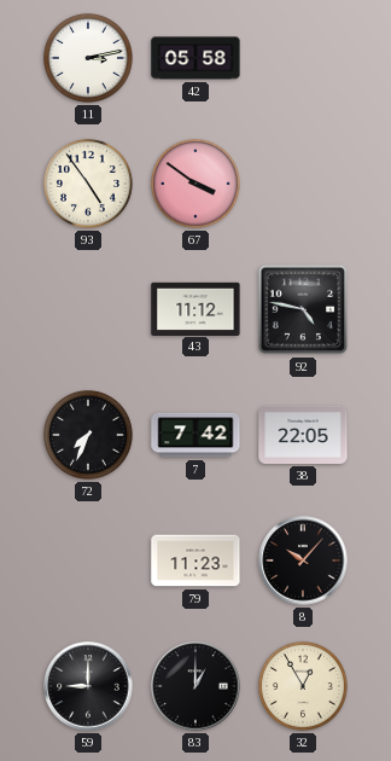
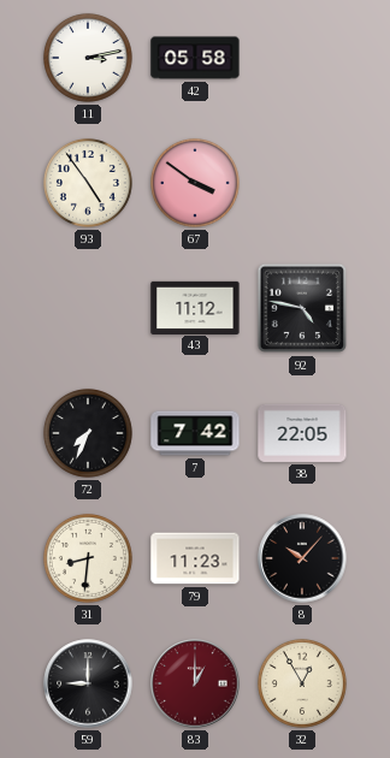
31: none -> 8:31
83 dial: black -> burgundy
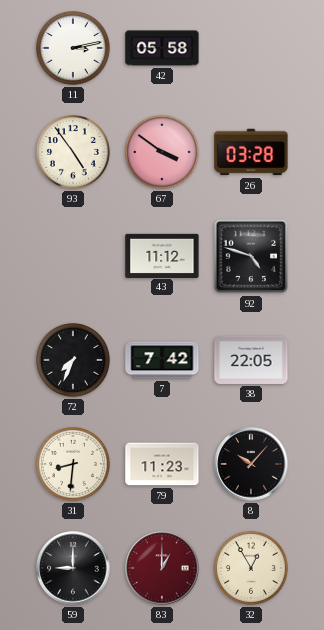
26: none -> 03:28
92: 4:47 -> 4:48
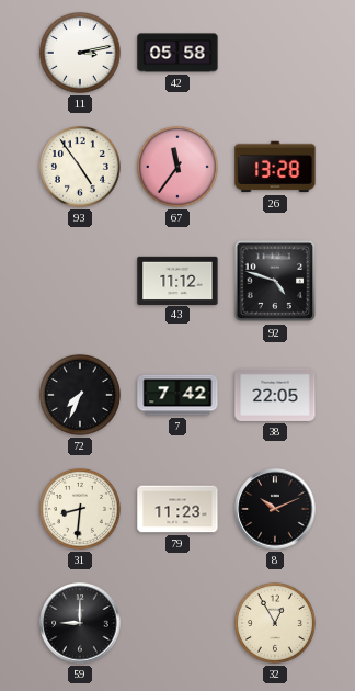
67: 3:51 -> 11:36
26: 03:28 -> 13:28
8: 10:07 -> 10:11
83: 1:00 -> none
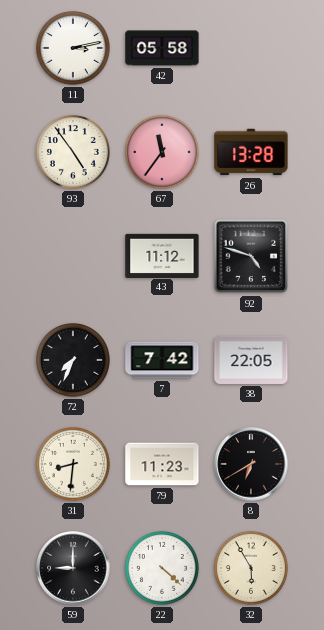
8: 10:11 -> 6:40
22: none -> 4:22
32: 12:55 -> 5:55
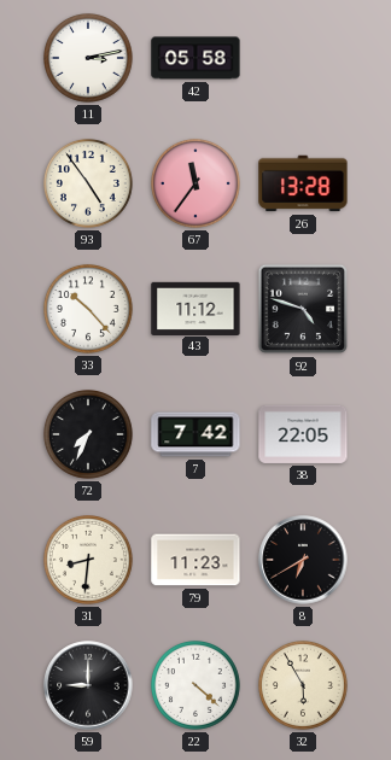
33: none -> 10:23
